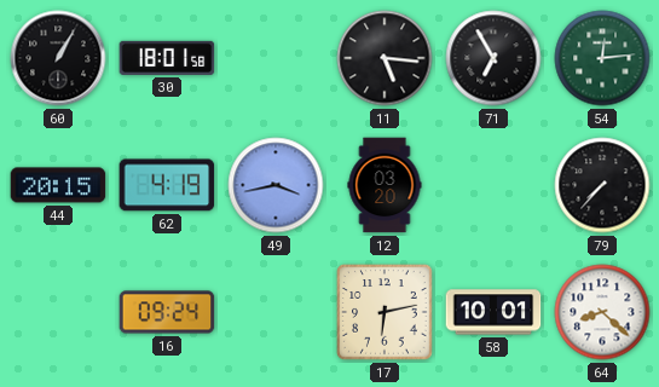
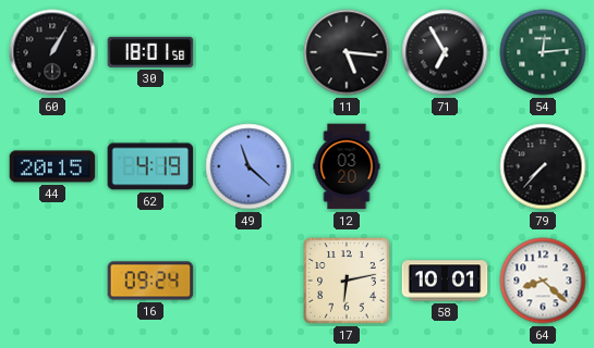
49: 3:43 -> 11:22
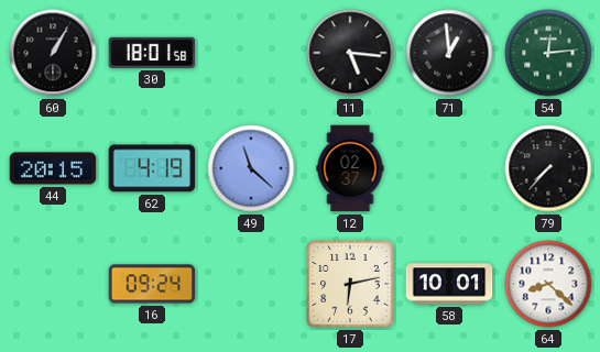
71: 6:55 -> 12:59
12: 03:20 -> 02:37
